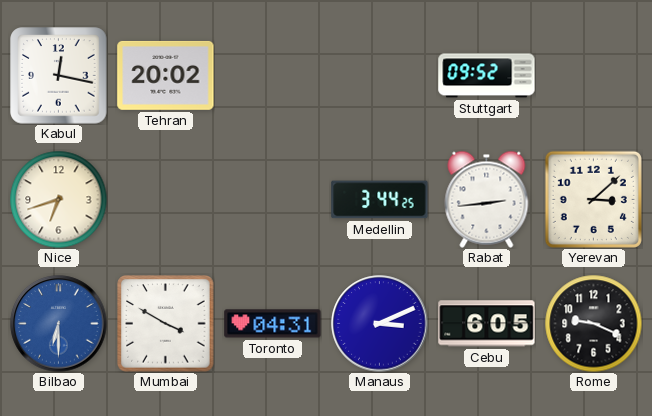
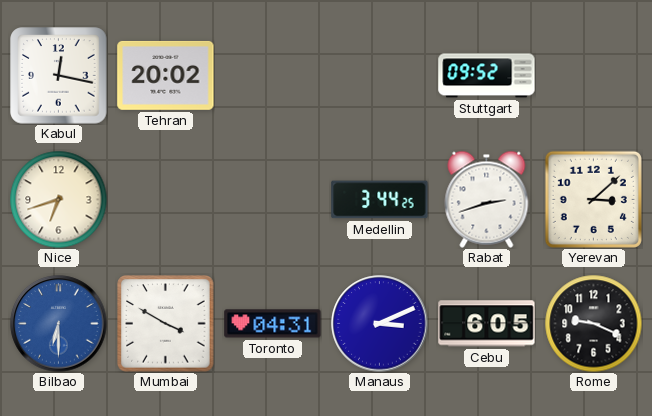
Rabat: 2:44 -> 2:42
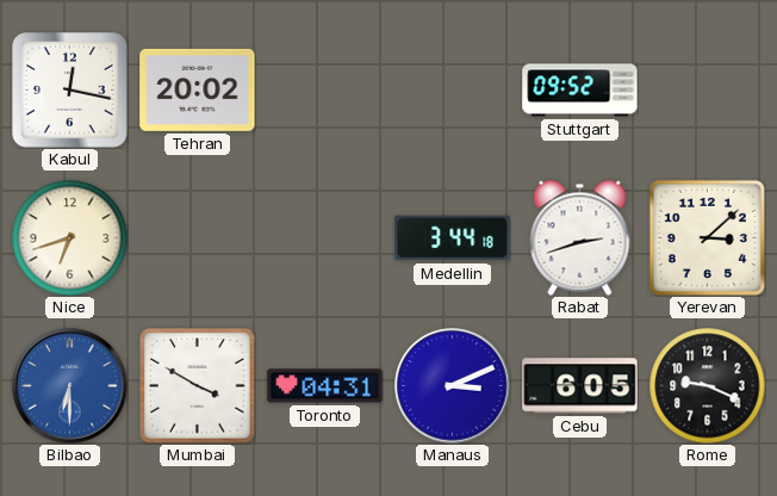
Medellin: 3:44:25 -> 3:44:18
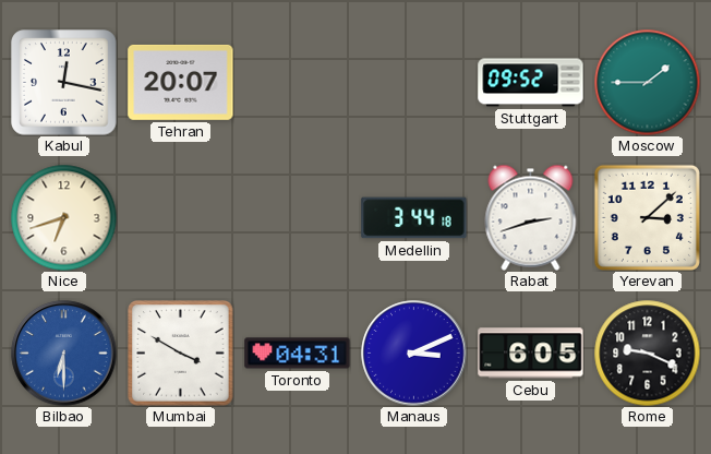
Tehran: 20:02 -> 20:07
Moscow: none -> 1:45
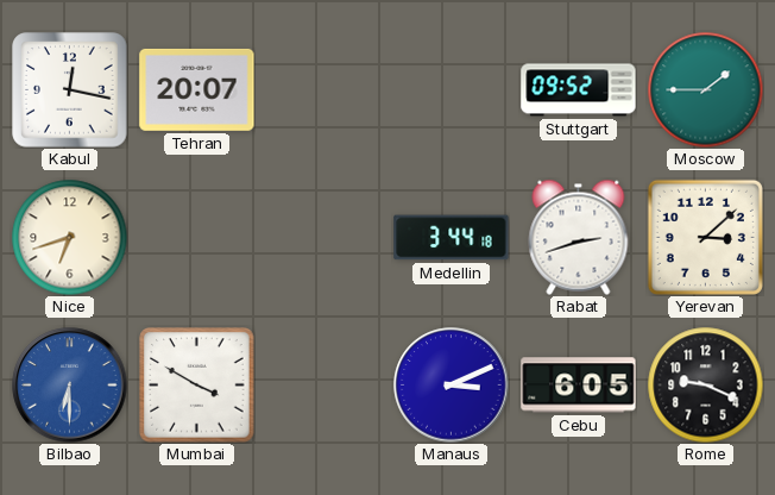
Toronto: 04:31 -> none
